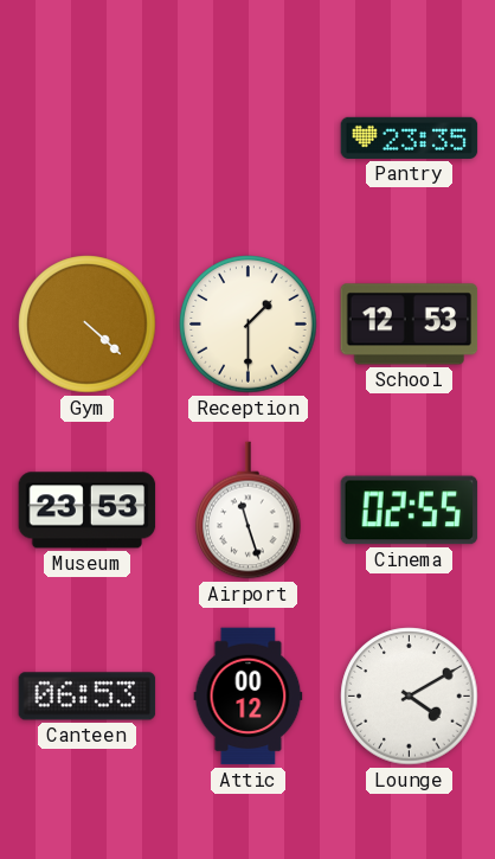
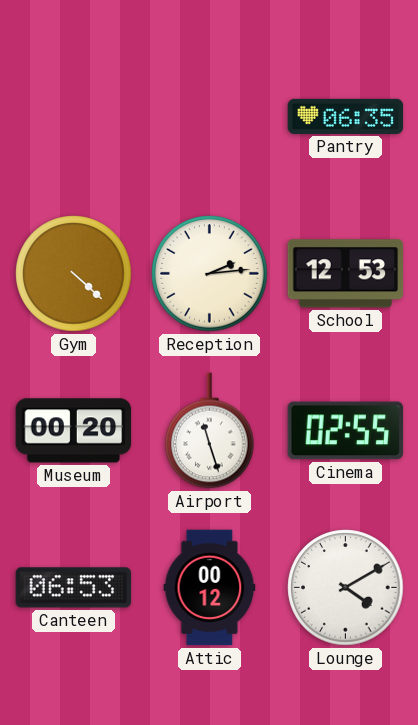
Pantry: 23:35 -> 06:35
Reception: 1:30 -> 2:14
Museum: 23:53 -> 00:20
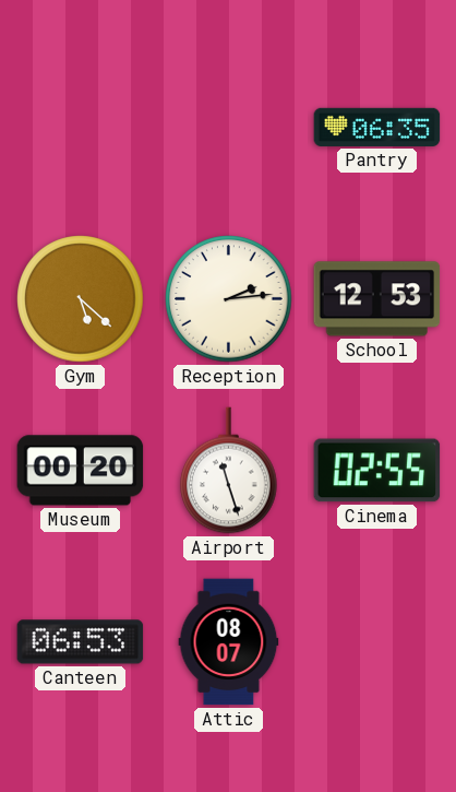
Gym: 4:22 -> 5:22
Attic: 00:12 -> 08:07
Lounge: 4:10 -> none
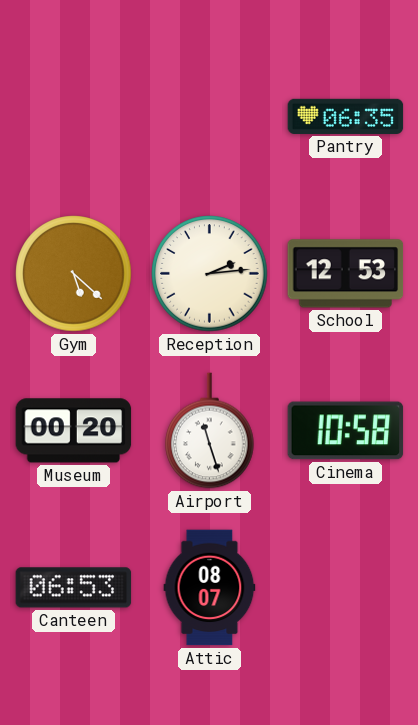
Cinema: 02:55 -> 10:58
